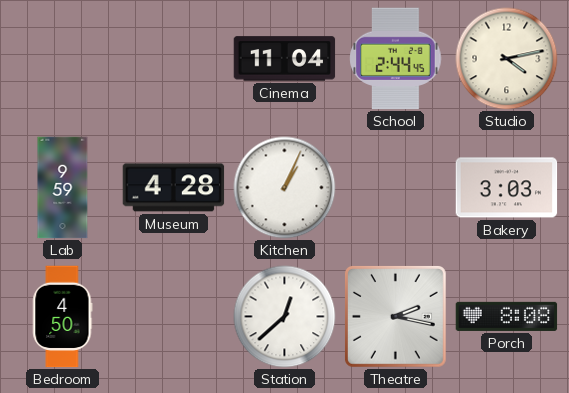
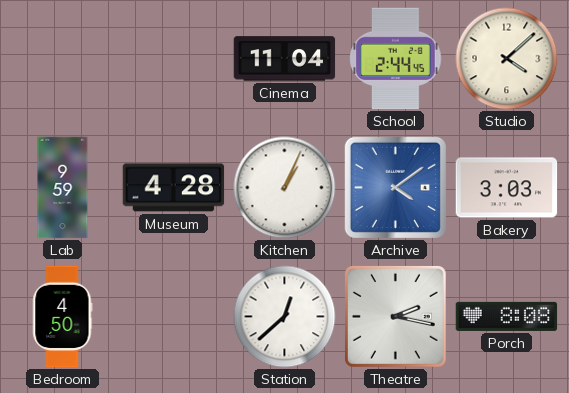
Studio: 4:13 -> 4:08
Archive: none -> 4:09
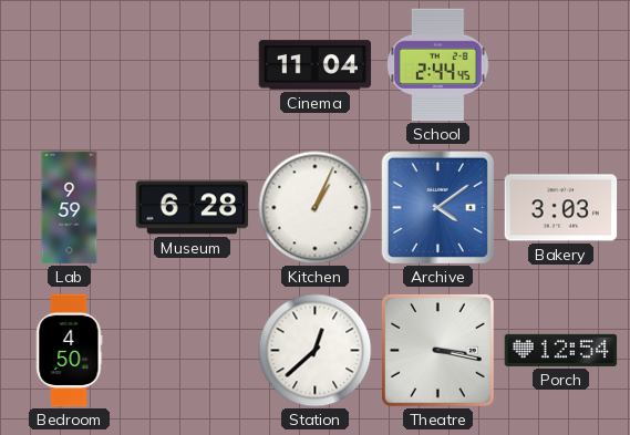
Studio: 4:08 -> none
Museum: 4:28 -> 6:28
Theatre: 2:17 -> 3:17
Porch: 8:08 -> 12:54
